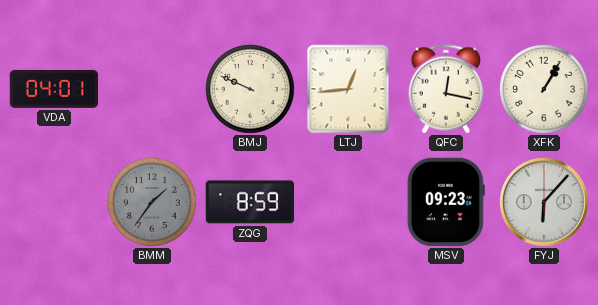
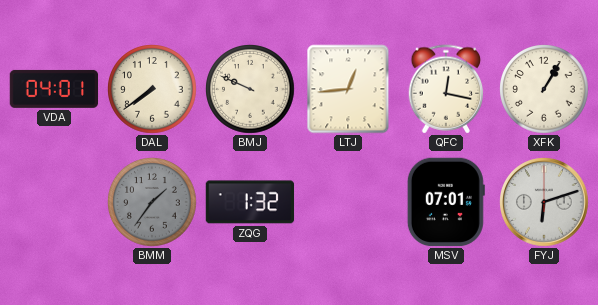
DAL: none -> 7:39
ZQG: 8:59 -> 1:32
MSV: 09:23 -> 07:01
FYJ: 6:07 -> 6:12
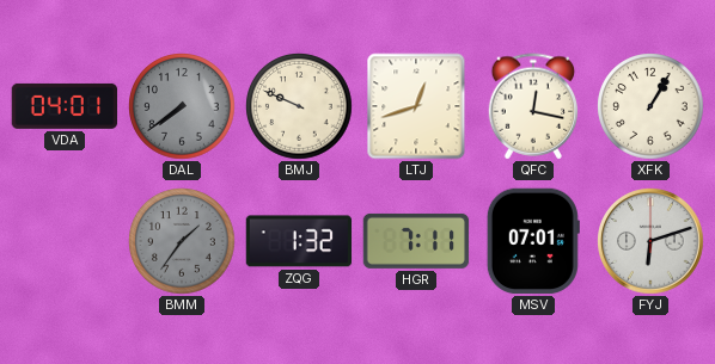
DAL dial: cream -> grey
LTJ: 12:44 -> 12:42
HGR: none -> 7:11
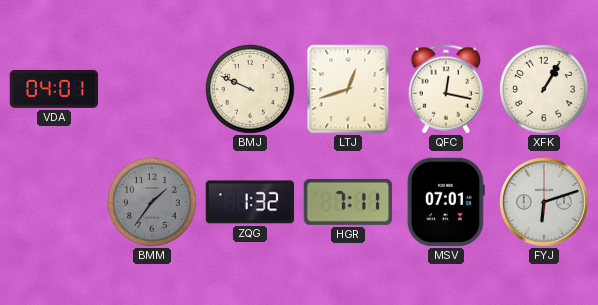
DAL: 7:39 -> none
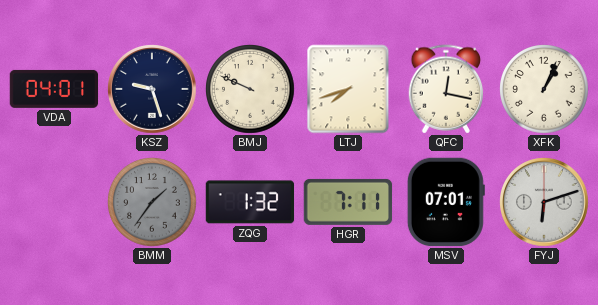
KSZ: none -> 9:27
LTJ: 12:42 -> 7:42
XFK: 1:05 -> 1:04
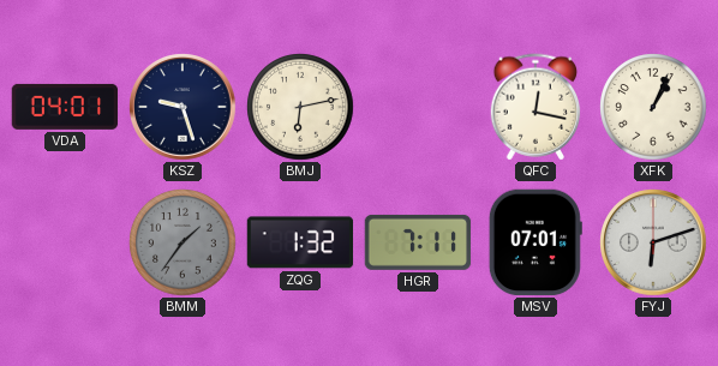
BMJ: 9:49 -> 6:13
LTJ: 7:42 -> none
